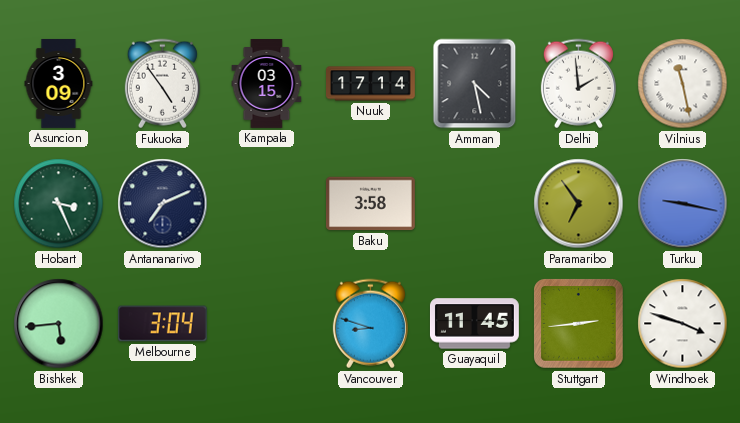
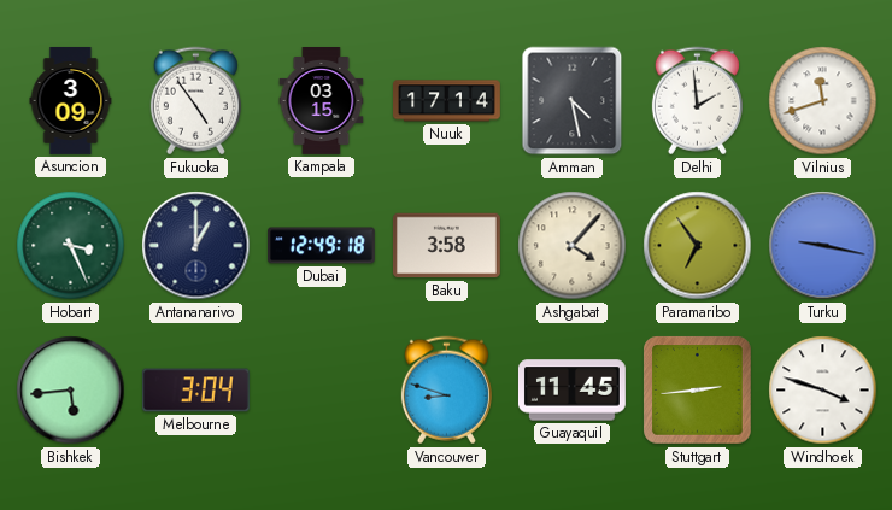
Vilnius: 11:28 -> 11:42
Antananarivo: 7:11 -> 1:00
Dubai: none -> 12:49
Ashgabat: none -> 4:07
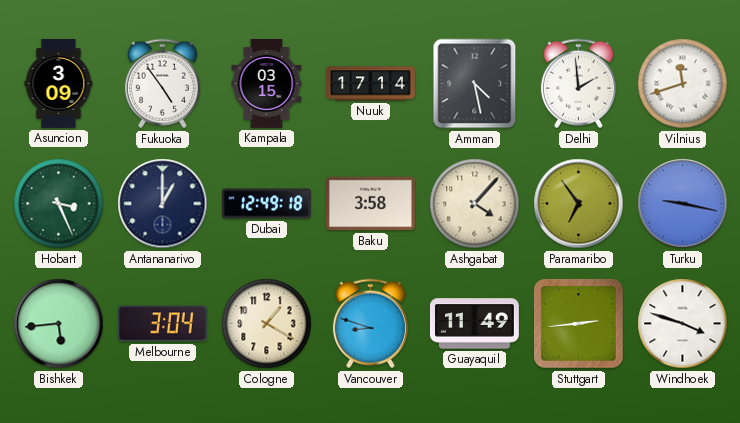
Cologne: none -> 1:20
Guayaquil: 11:45 -> 11:49
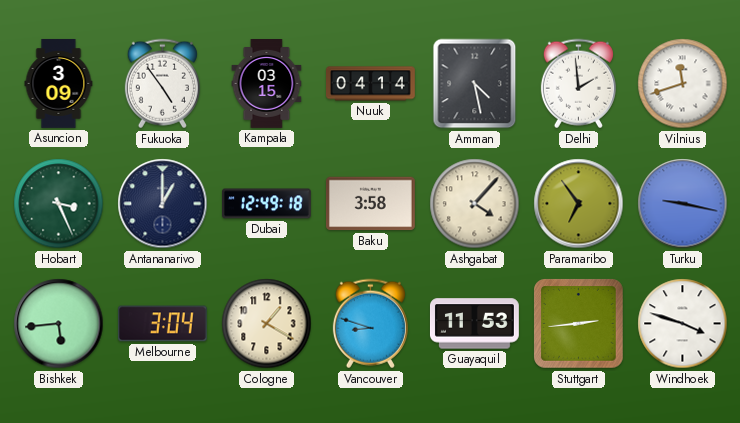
Nuuk: 17:14 -> 04:14
Guayaquil: 11:49 -> 11:53
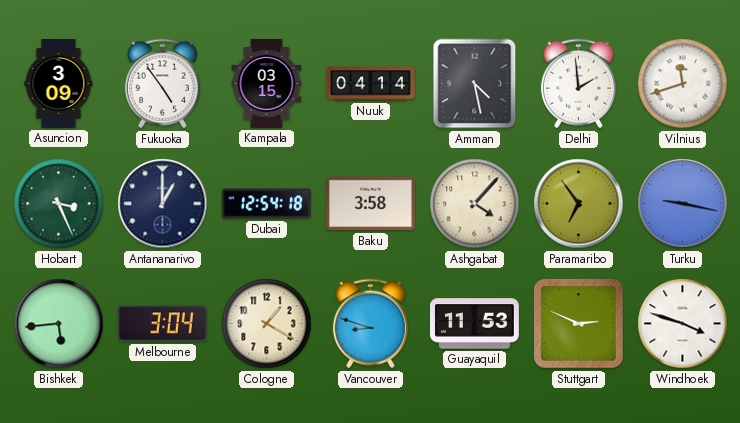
Dubai: 12:49 -> 12:54
Stuttgart: 2:44 -> 2:49
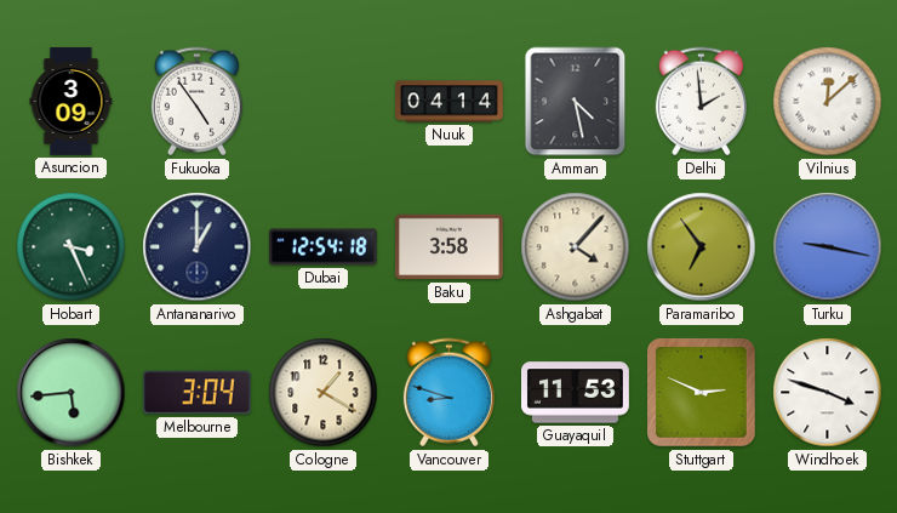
Kampala: 03:15 -> none
Vilnius: 11:42 -> 12:08
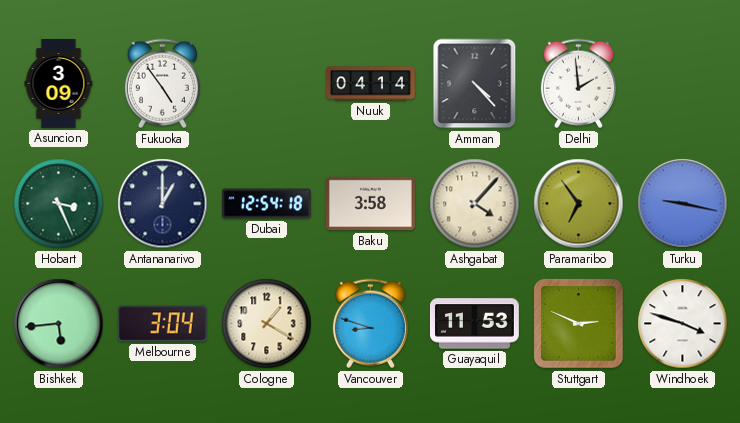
Amman: 4:28 -> 4:23
Vilnius: 12:08 -> none
